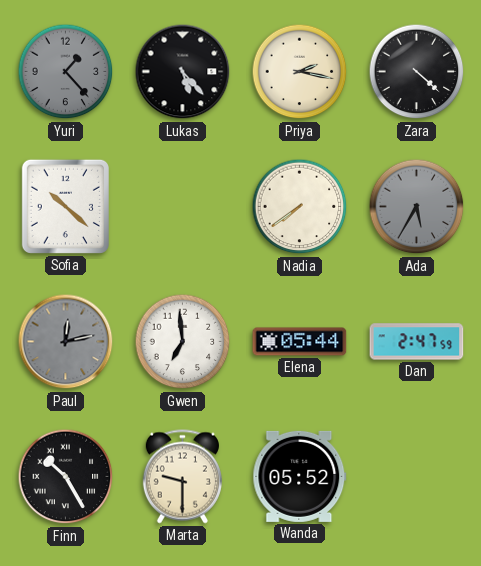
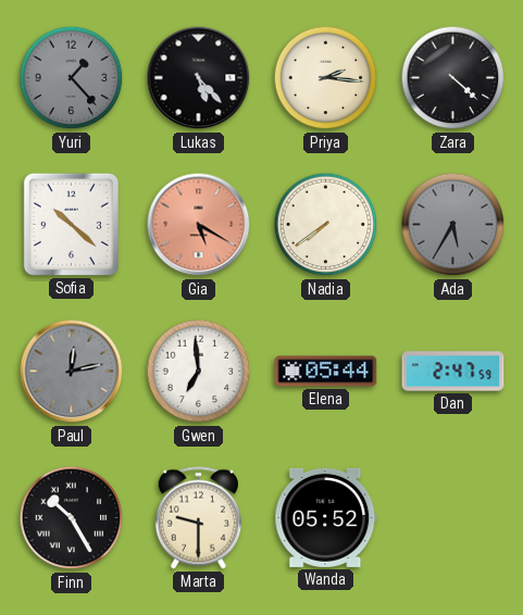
Priya: 2:17 -> 2:16
Gia: none -> 5:20
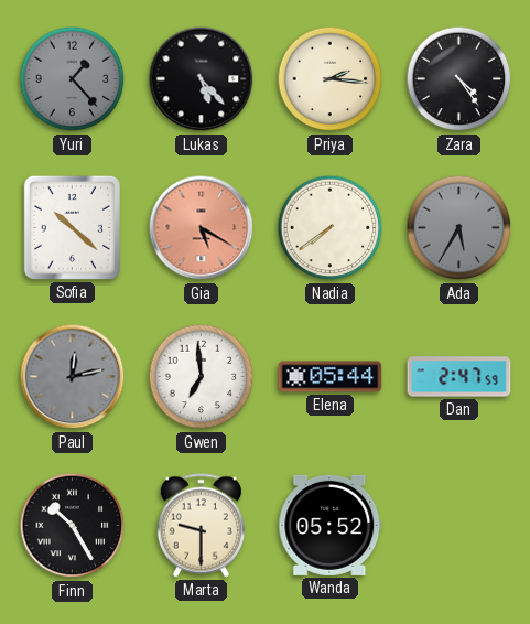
Zara: 4:22 -> 4:24
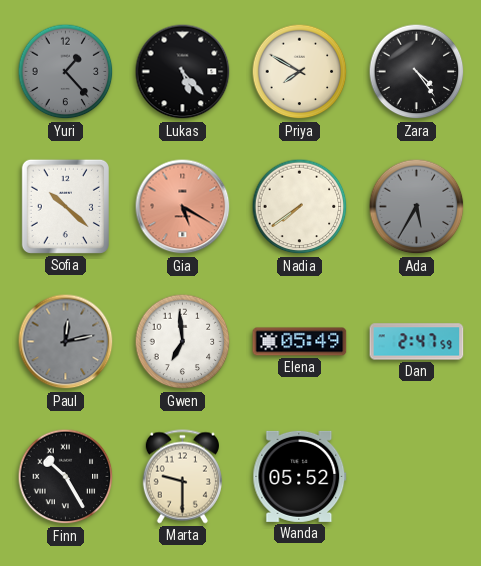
Priya: 2:16 -> 7:50
Elena: 05:44 -> 05:49
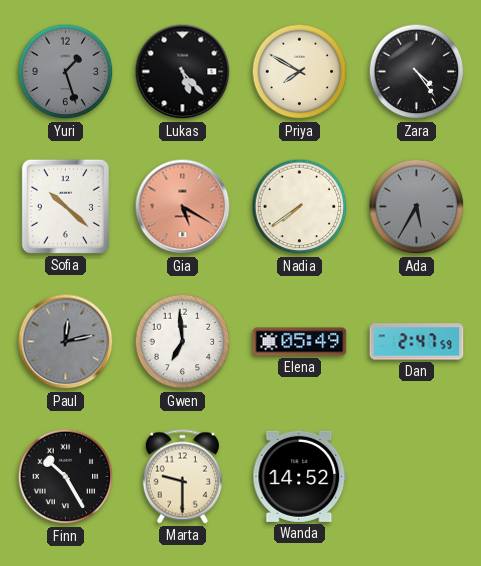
Yuri: 1:23 -> 1:27
Wanda: 05:52 -> 14:52
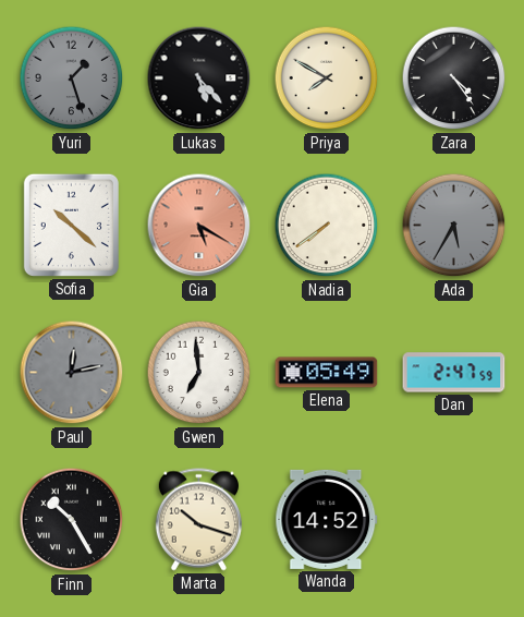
Marta: 9:30 -> 10:18
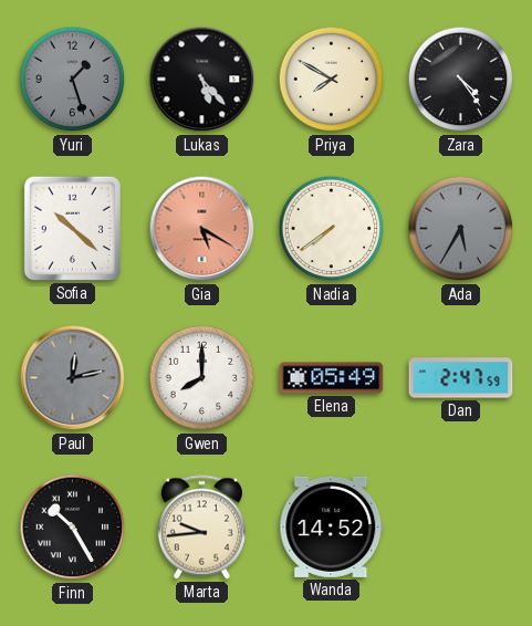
Gwen: 6:59 -> 8:00
Marta: 10:18 -> 9:44
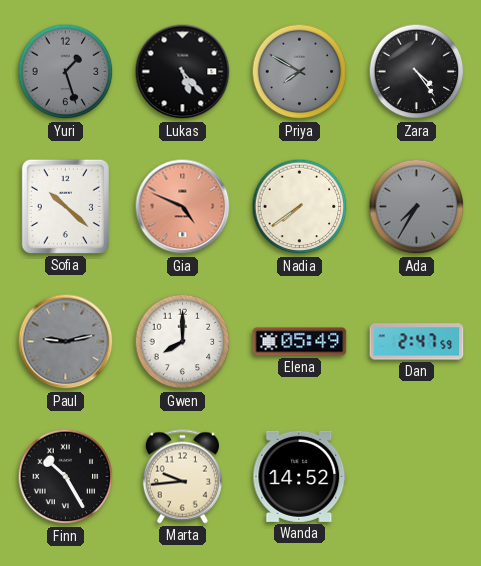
Priya dial: cream -> grey
Gia: 5:20 -> 4:49
Ada: 5:35 -> 7:35
Paul: 12:13 -> 9:13
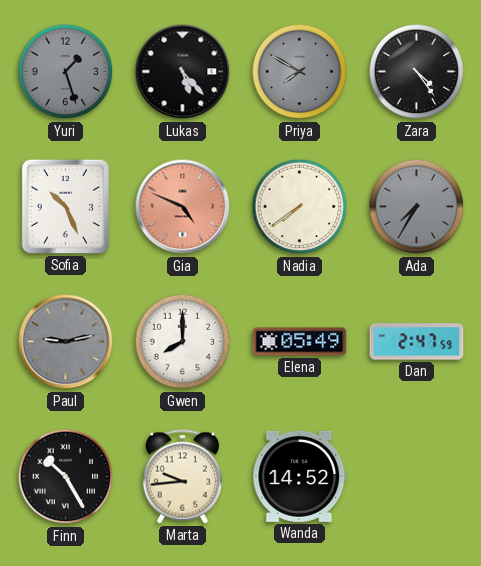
Sofia: 10:22 -> 10:26
